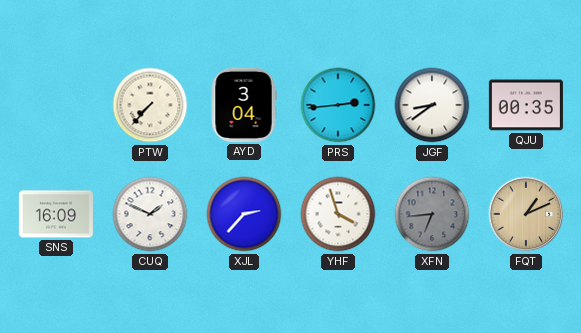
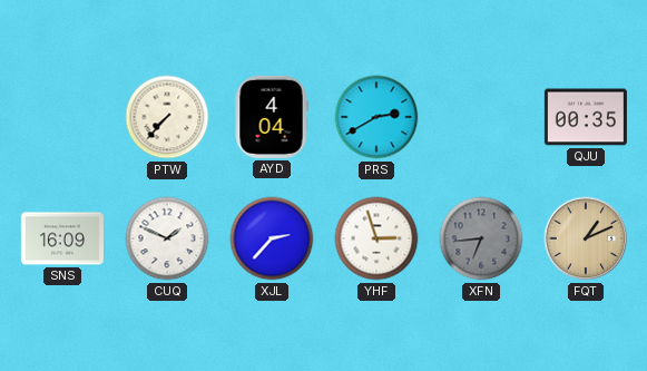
AYD: 3:04 -> 4:04
PRS: 2:44 -> 2:40
JGF: 8:39 -> none
YHF: 3:57 -> 2:57
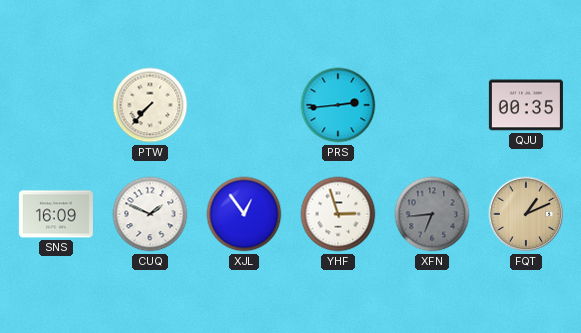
AYD: 4:04 -> none
PRS: 2:40 -> 2:44
XJL: 2:37 -> 12:54
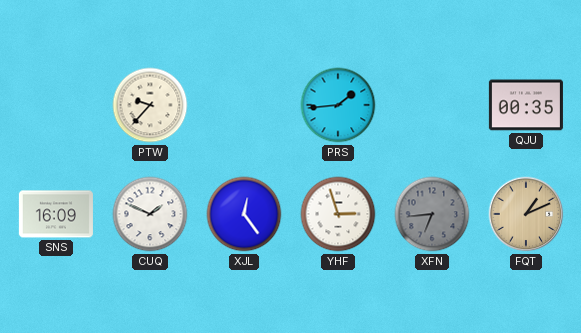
PTW: 7:37 -> 9:37
PRS: 2:44 -> 1:44
XJL: 12:54 -> 12:24
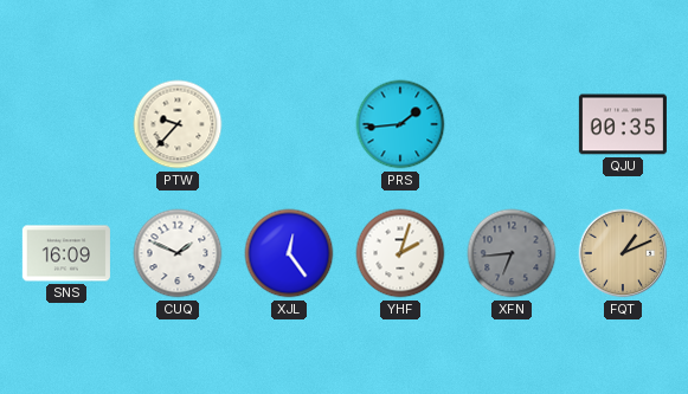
YHF: 2:57 -> 2:03
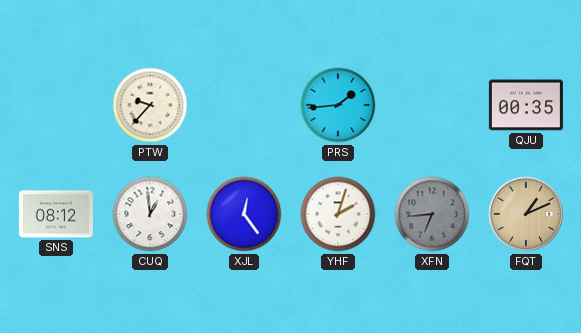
SNS: 16:09 -> 08:12
CUQ: 1:49 -> 12:59
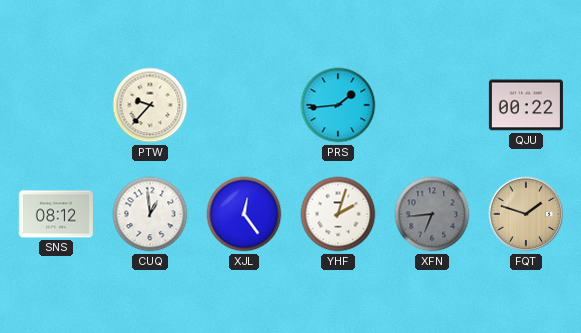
QJU: 00:35 -> 00:22
FQT: 1:11 -> 1:48
